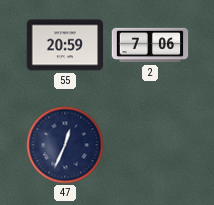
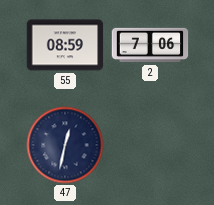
55: 20:59 -> 08:59
47: 12:34 -> 12:32
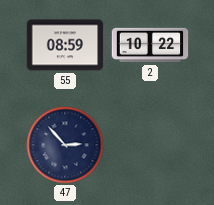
2: 7:06 -> 10:22
47: 12:32 -> 2:53
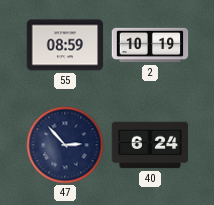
2: 10:22 -> 10:19
40: none -> 6:24
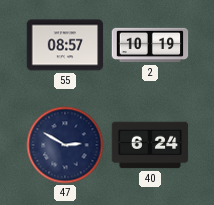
55: 08:59 -> 08:57
47: 2:53 -> 2:50
